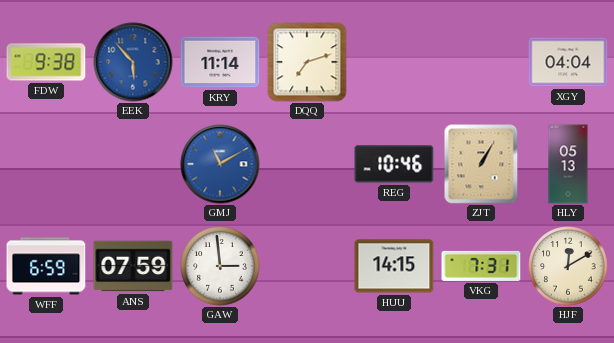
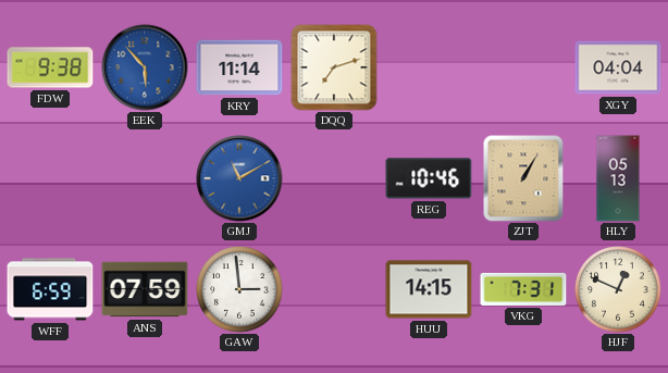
HJF: 12:10 -> 12:49
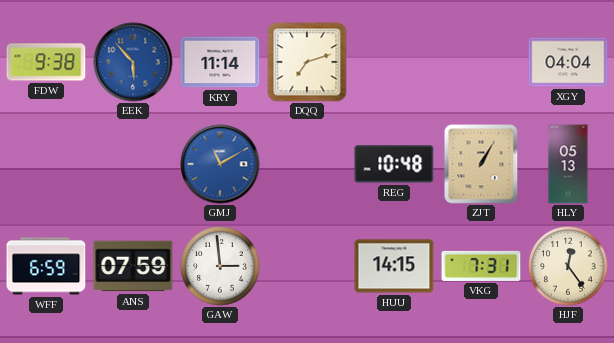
REG: 10:46 -> 10:48
HJF: 12:49 -> 12:24
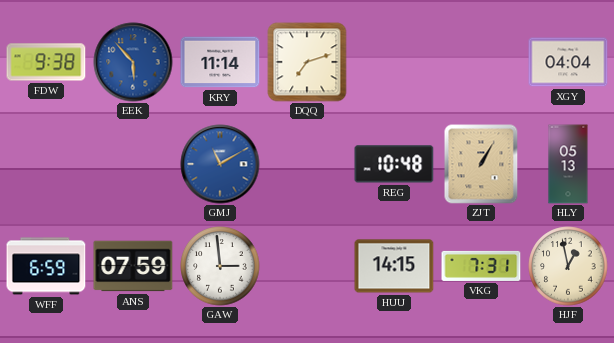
HJF: 12:24 -> 12:58
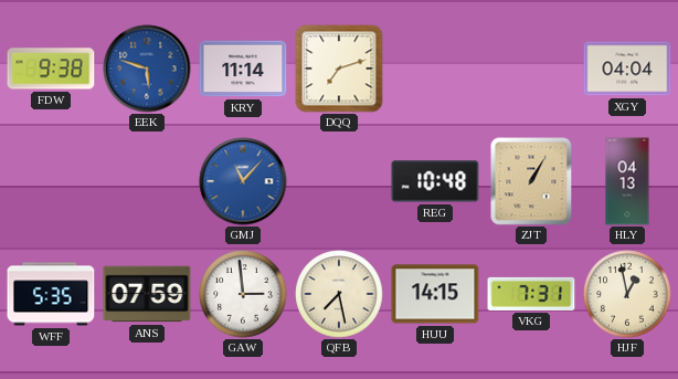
EEK: 5:53 -> 5:48
GMJ: 11:10 -> 11:07
HLY: 05:13 -> 04:13
WFF: 6:59 -> 5:35
QFB: none -> 7:28
